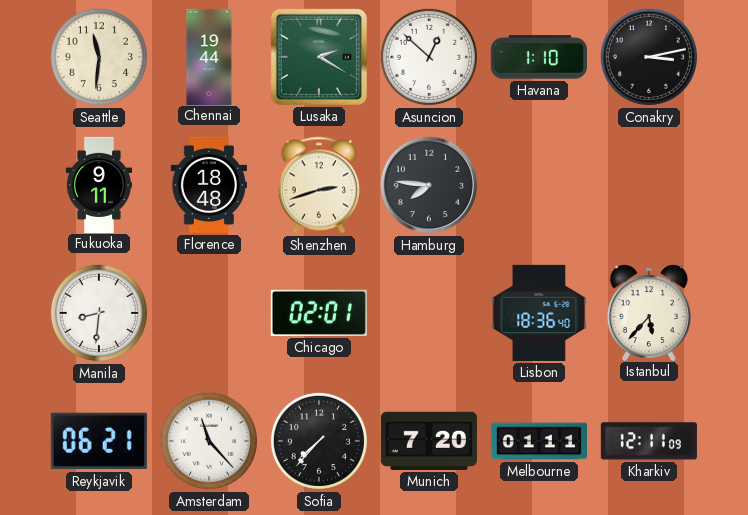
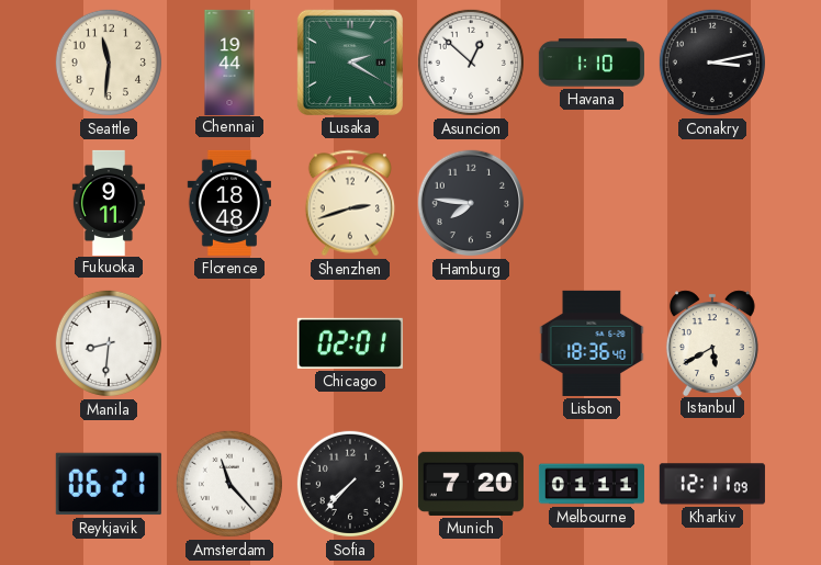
Istanbul: 5:37 -> 5:40
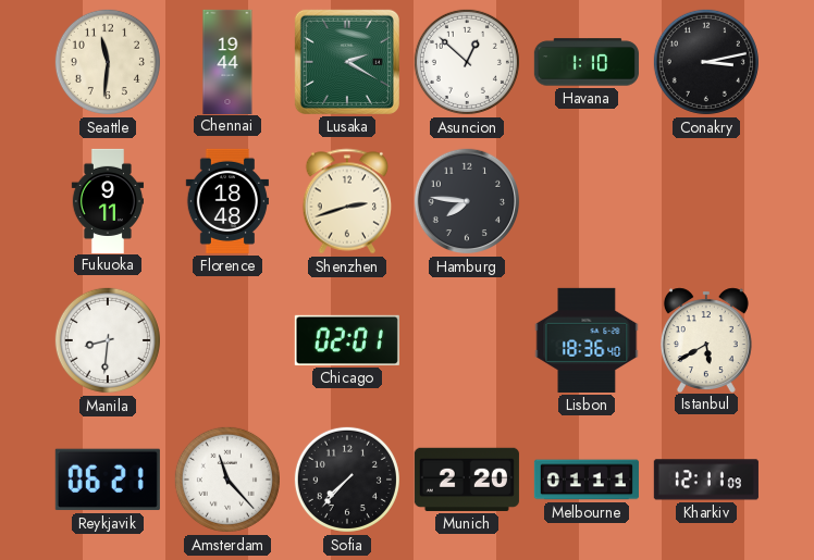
Munich: 7:20 -> 2:20
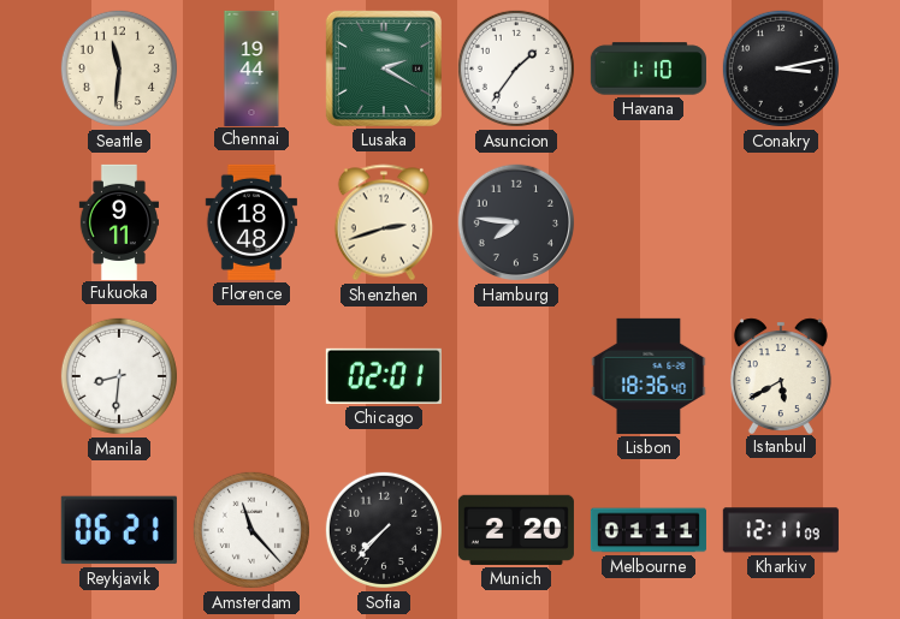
Asuncion: 12:52 -> 1:36
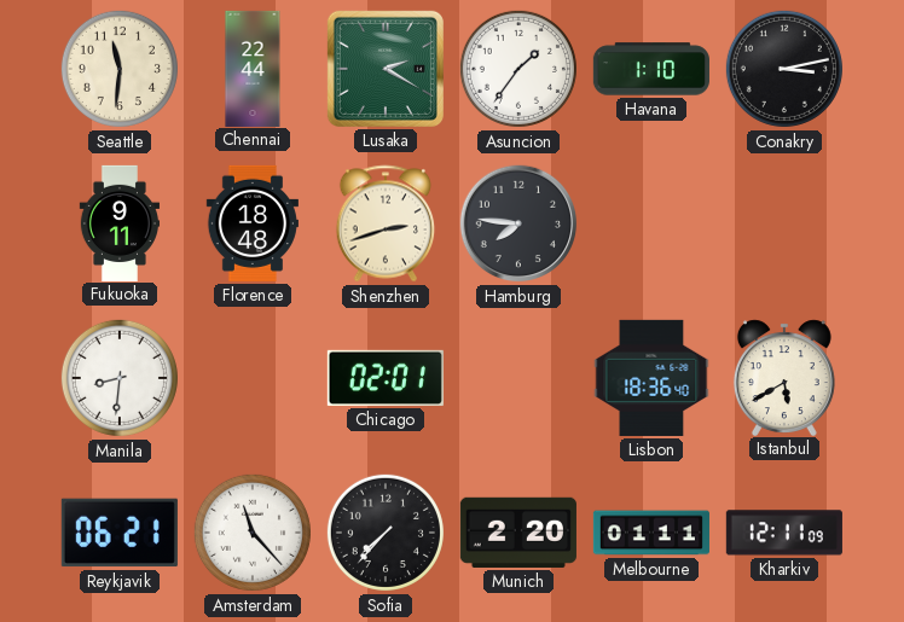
Chennai: 19:44 -> 22:44
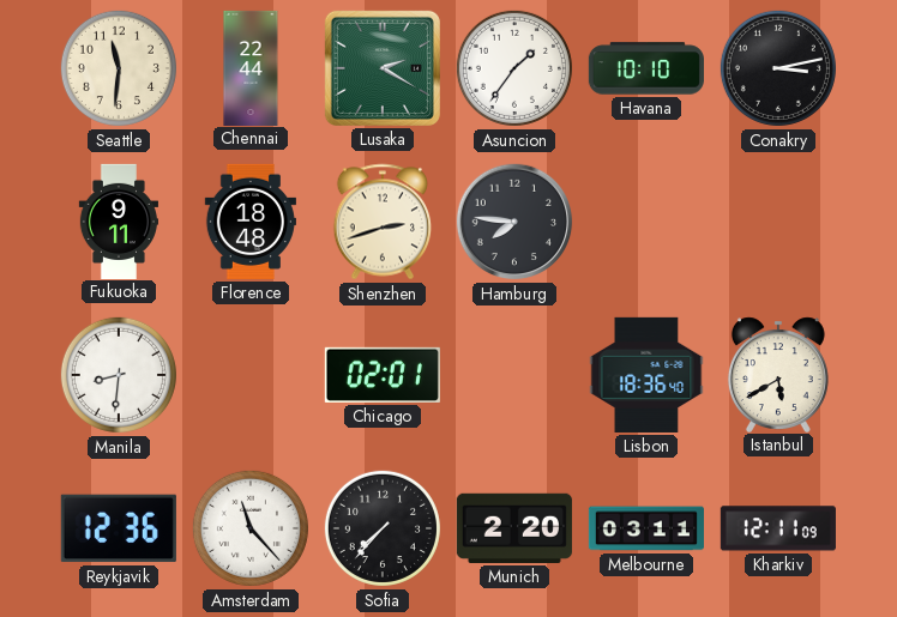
Havana: 1:10 -> 10:10
Reykjavik: 06:21 -> 12:36
Melbourne: 01:11 -> 03:11
